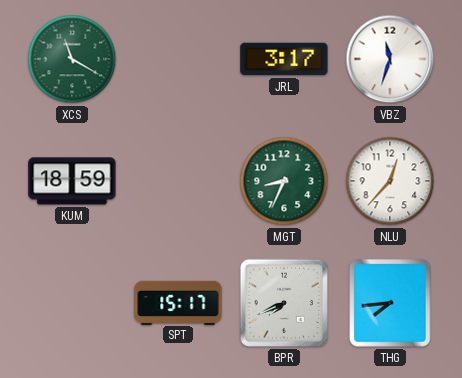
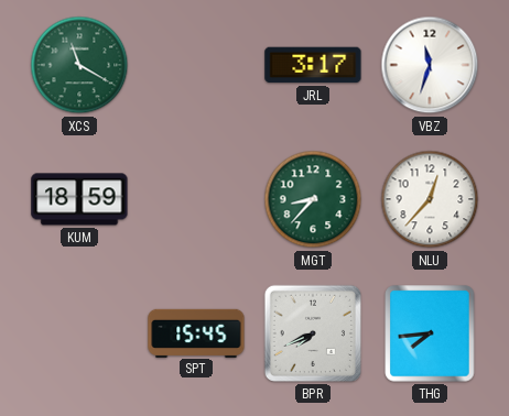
MGT: 8:34 -> 8:37
SPT: 15:17 -> 15:45
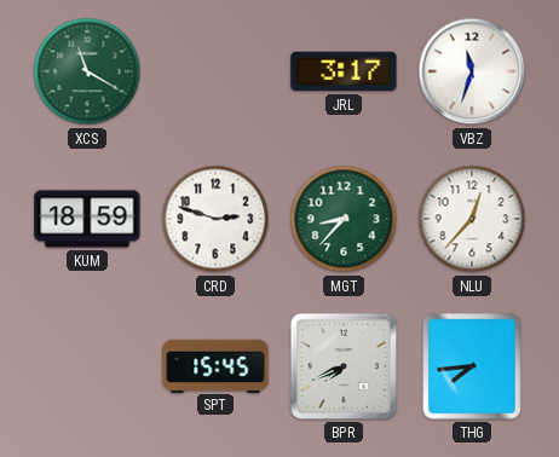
CRD: none -> 2:48
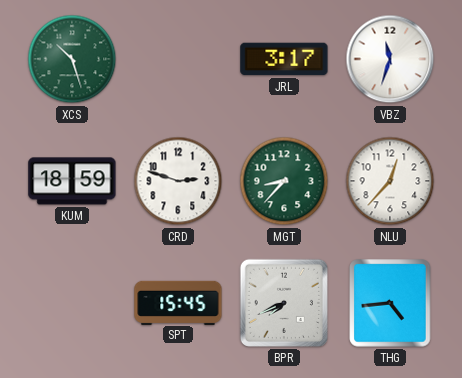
XCS: 11:20 -> 10:27
THG: 7:44 -> 4:44
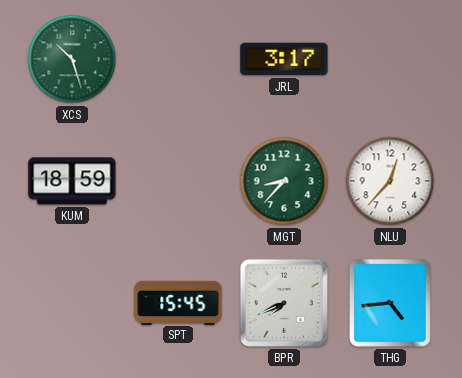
VBZ: 11:33 -> none
CRD: 2:48 -> none
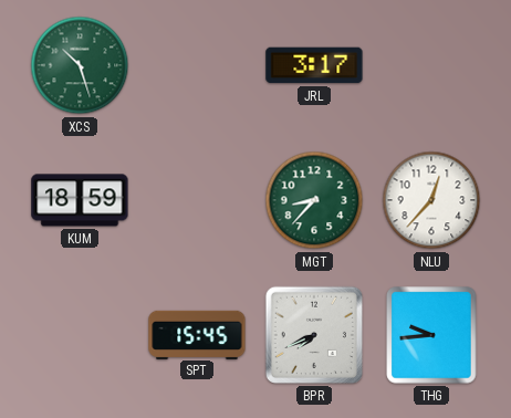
THG: 4:44 -> 9:44
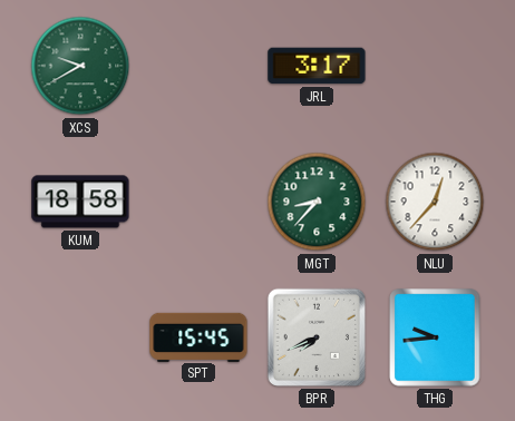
XCS: 10:27 -> 9:40
KUM: 18:59 -> 18:58
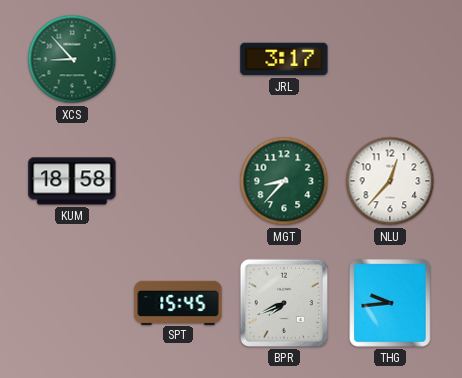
XCS: 9:40 -> 8:53
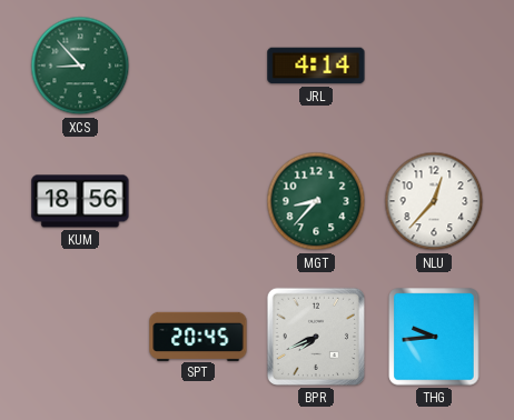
JRL: 3:17 -> 4:14
KUM: 18:58 -> 18:56
SPT: 15:45 -> 20:45
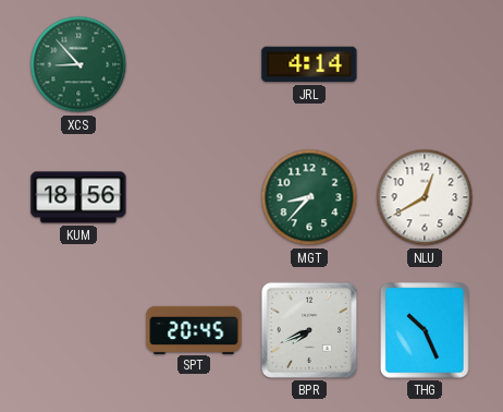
NLU: 12:37 -> 12:40
THG: 9:44 -> 10:26
